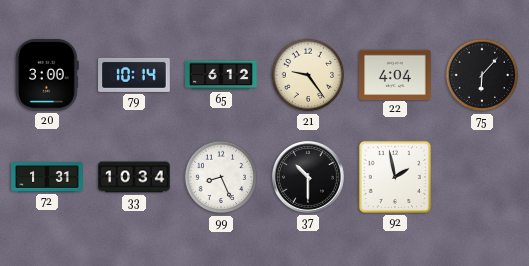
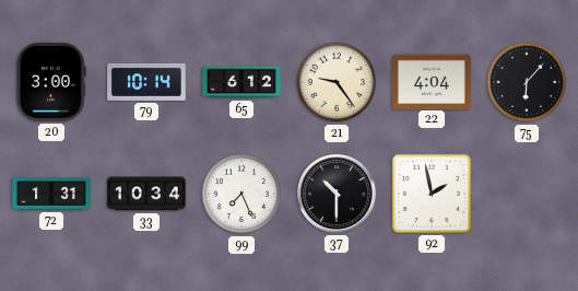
99: 8:26 -> 7:26
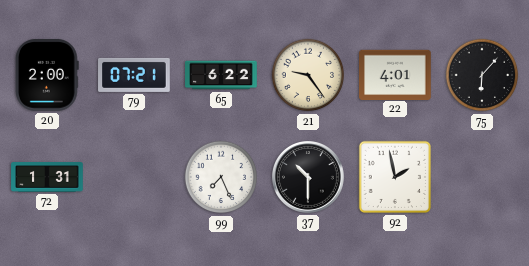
20: 3:00 -> 2:00
79: 10:14 -> 07:21
65: 6:12 -> 6:22
22: 4:04 -> 4:01
33: 10:34 -> none
